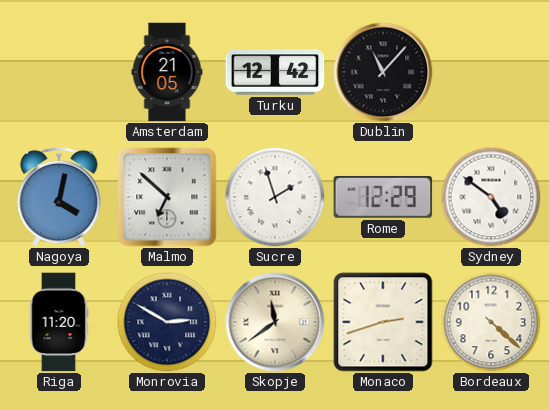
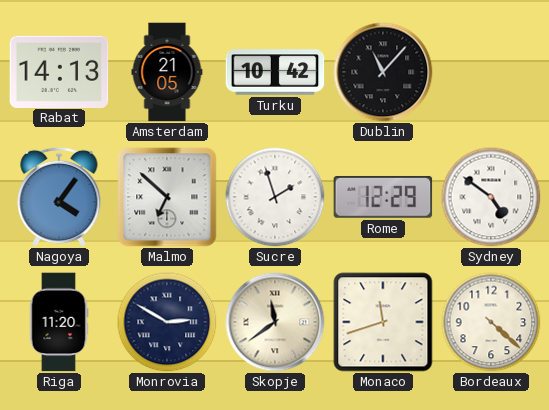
Rabat: none -> 14:13
Turku: 12:42 -> 10:42
Nagoya: 4:02 -> 4:06
Monaco: 2:42 -> 11:42
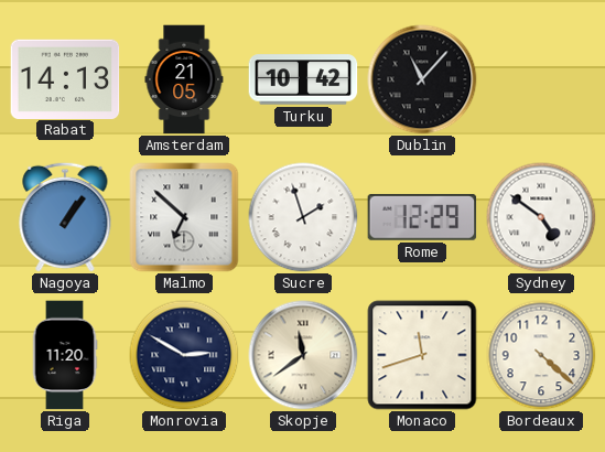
Nagoya: 4:06 -> 1:06
